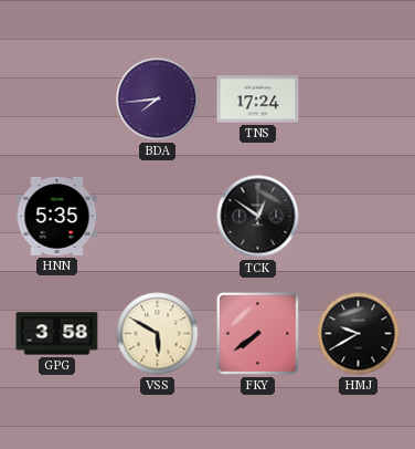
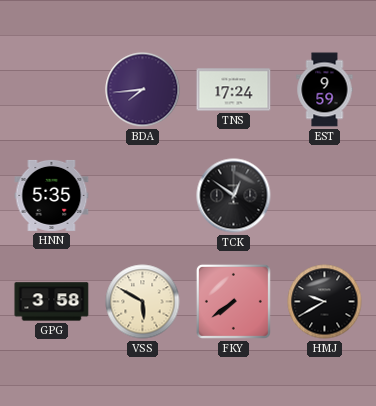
EST: none -> 9:59
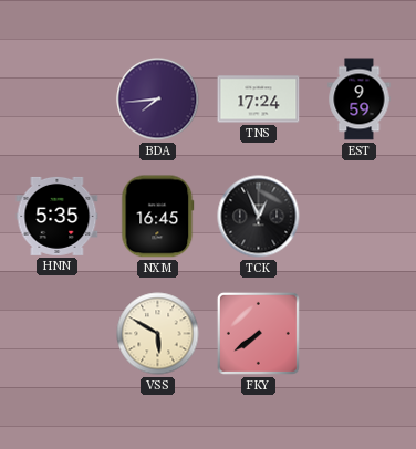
NXM: none -> 16:45
TCK: 12:51 -> 12:56
GPG: 3:58 -> none
HMJ: 9:40 -> none
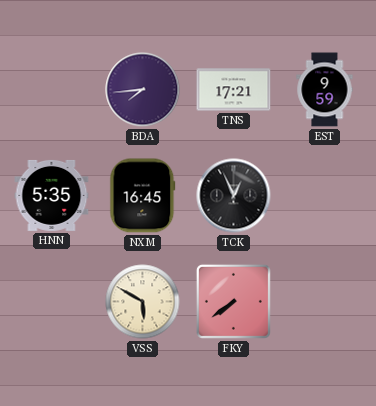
TNS: 17:24 -> 17:21
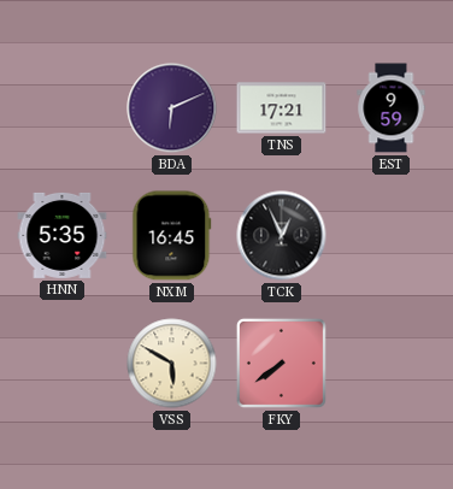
BDA: 7:44 -> 6:11
